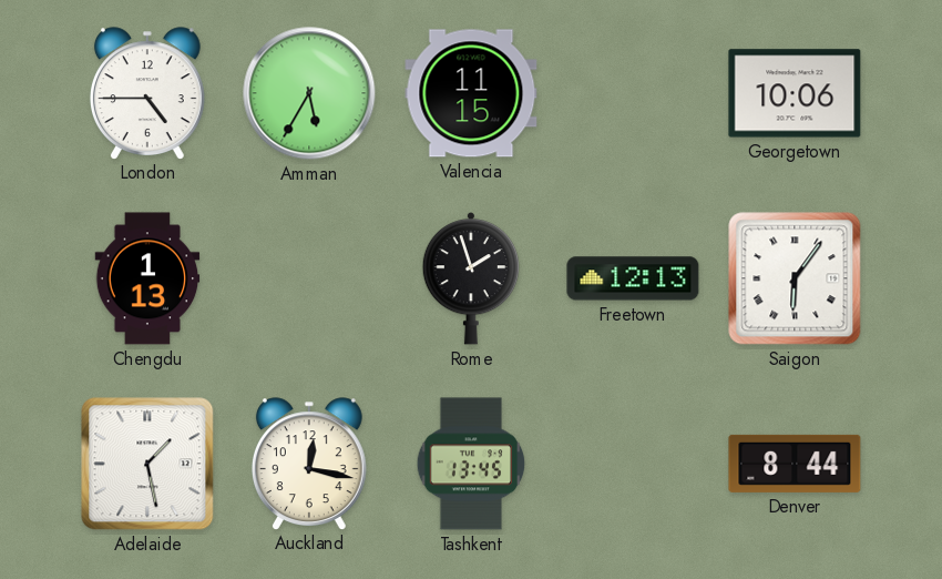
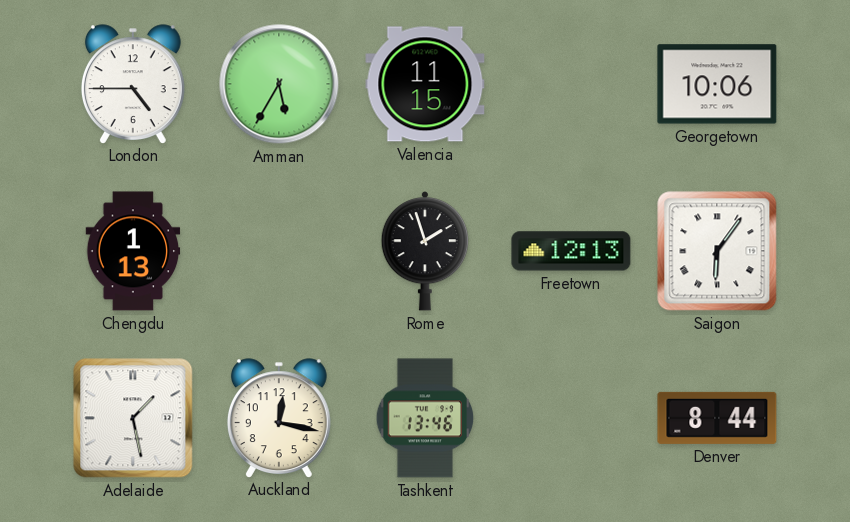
Tashkent: 13:45 -> 13:46
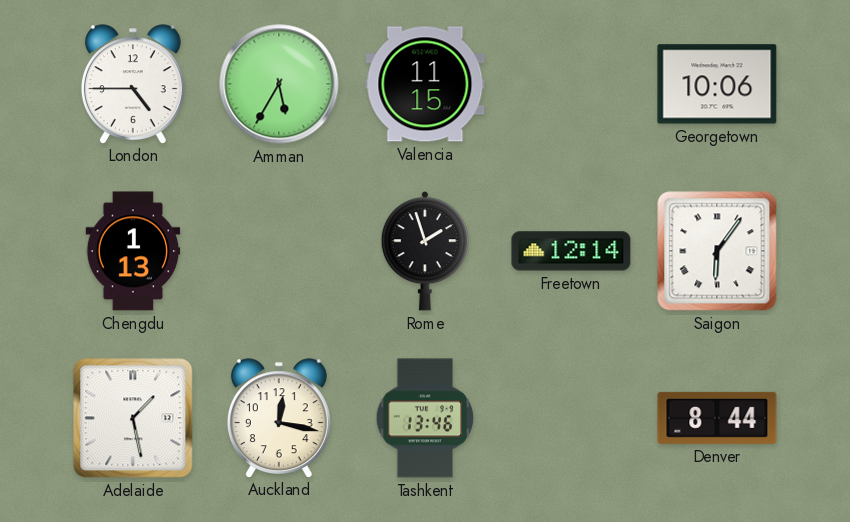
Freetown: 12:13 -> 12:14
